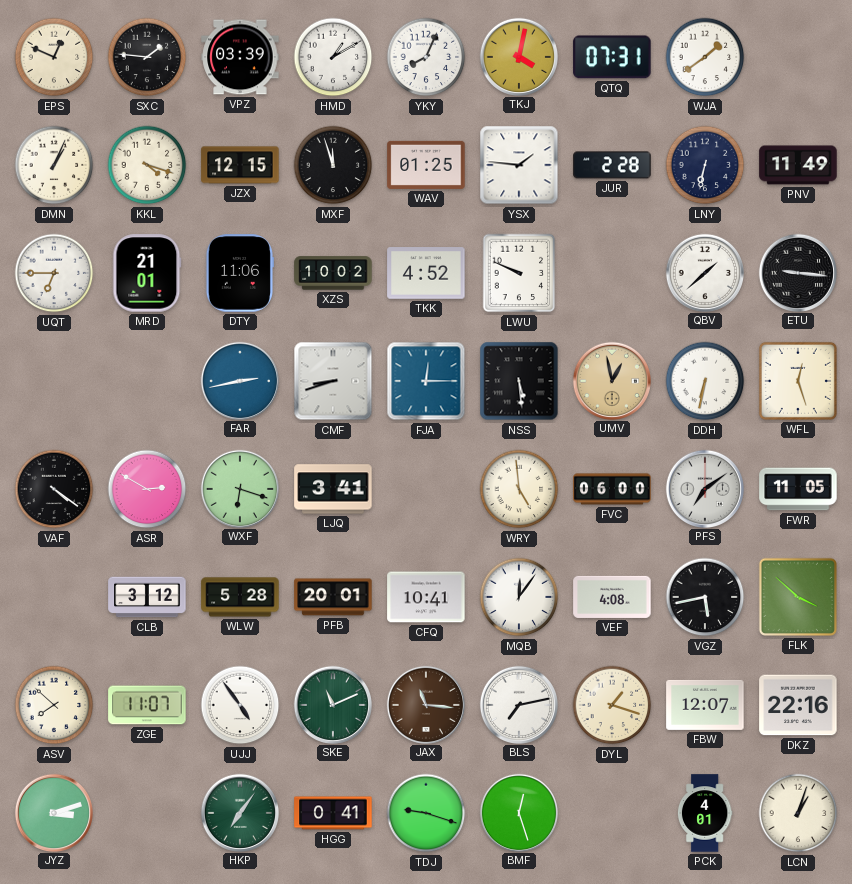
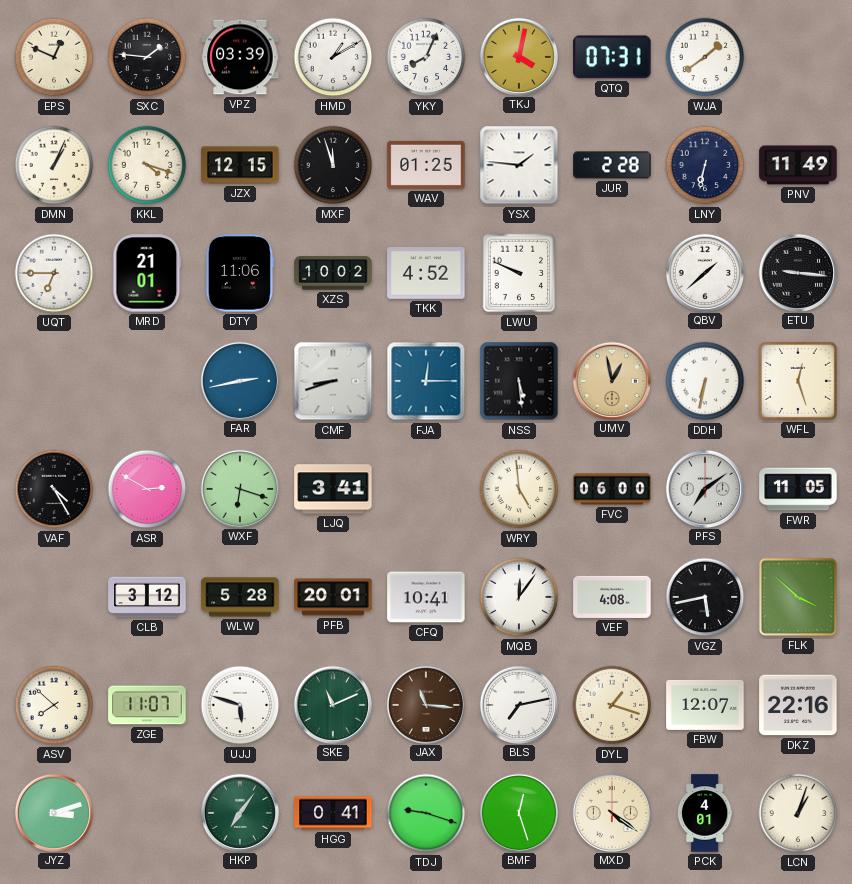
VAF: 4:21 -> 4:25
UJJ: 4:54 -> 5:48
MXD: none -> 4:21
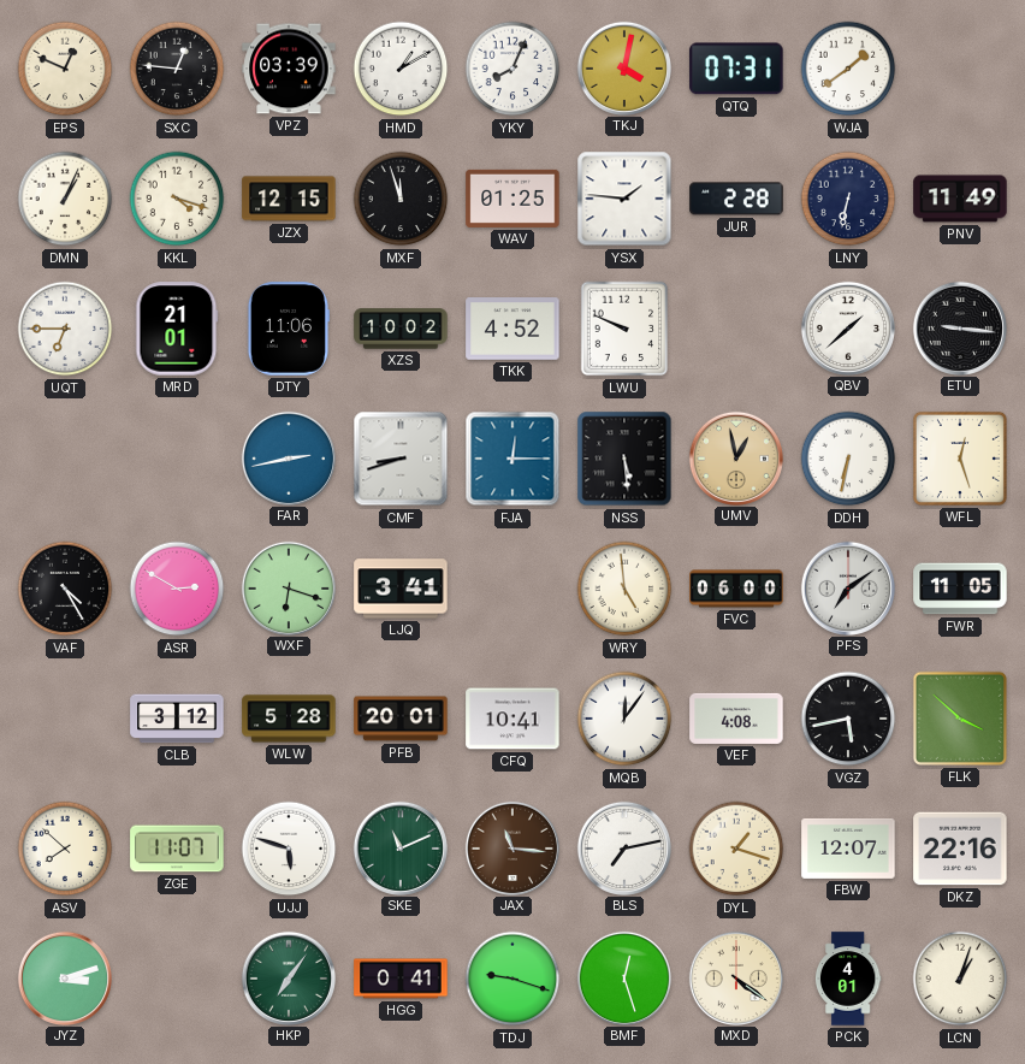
SXC: 1:46 -> 12:46
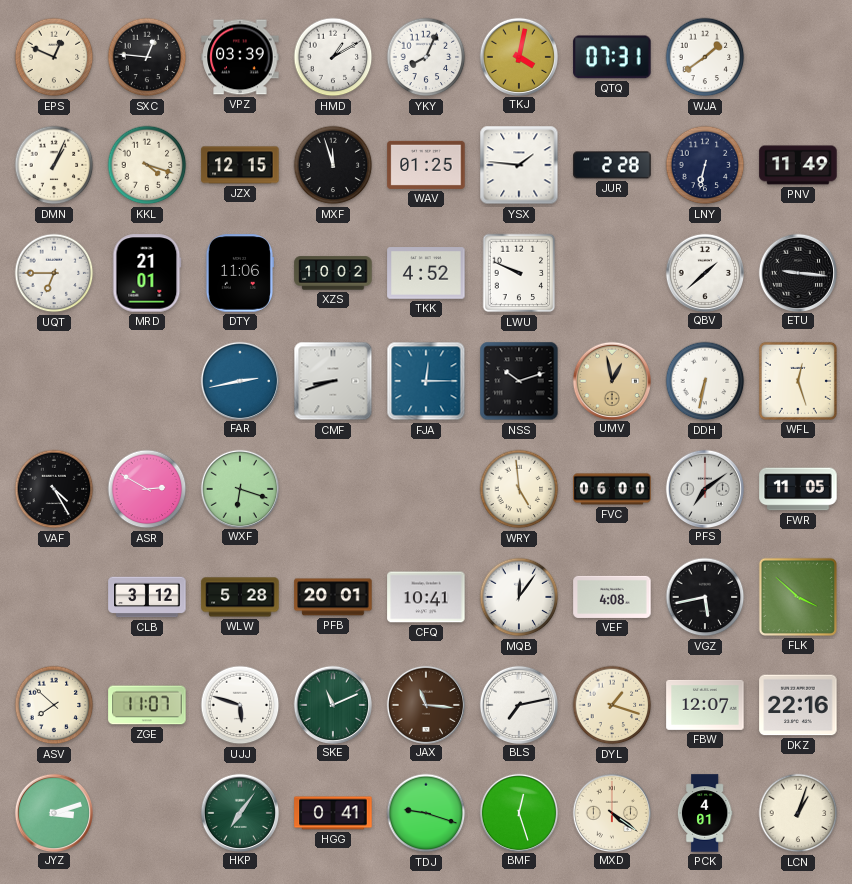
NSS: 5:29 -> 10:12
LJQ: 3:41 -> none
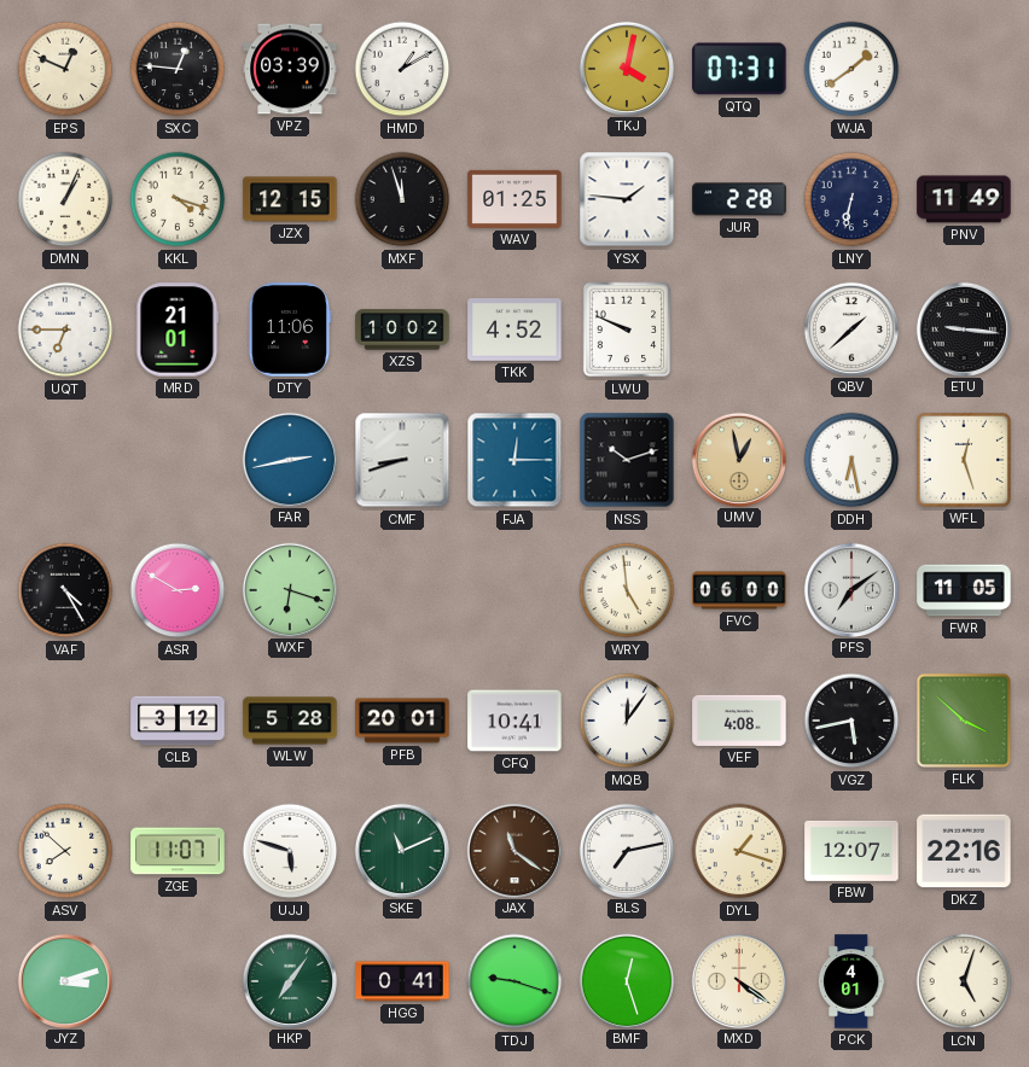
YKY: 8:04 -> none
DDH: 6:32 -> 6:28
JAX: 11:16 -> 11:21
LCN: 1:03 -> 5:03
